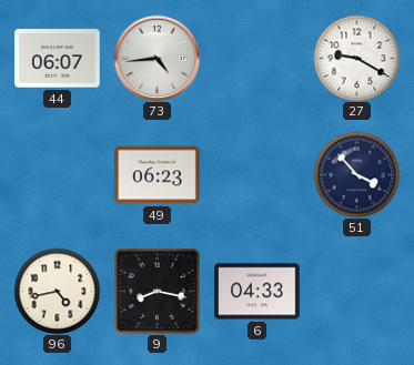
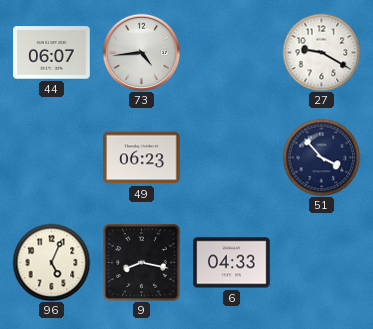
96: 4:43 -> 5:04
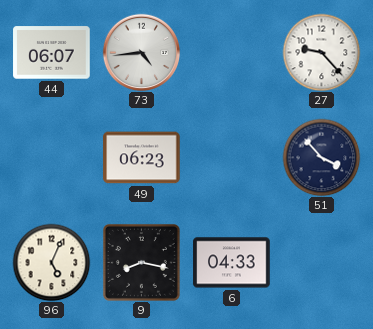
27: 9:20 -> 9:23
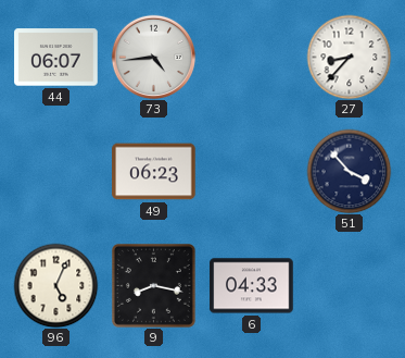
27: 9:23 -> 8:37
